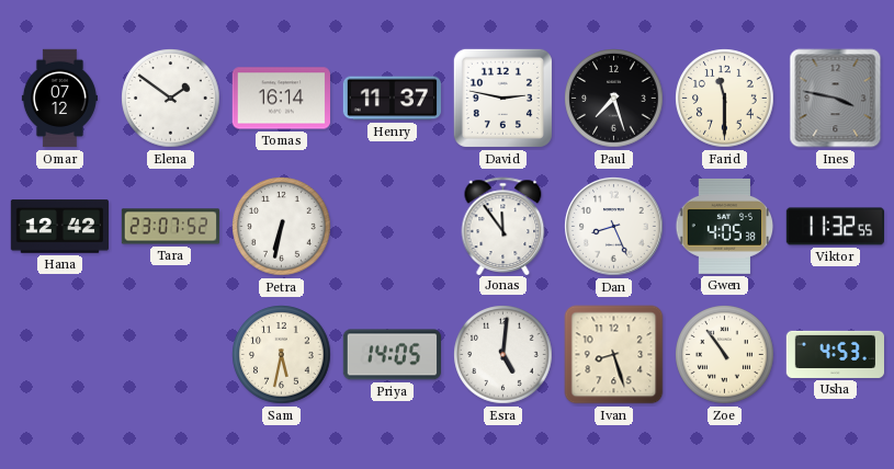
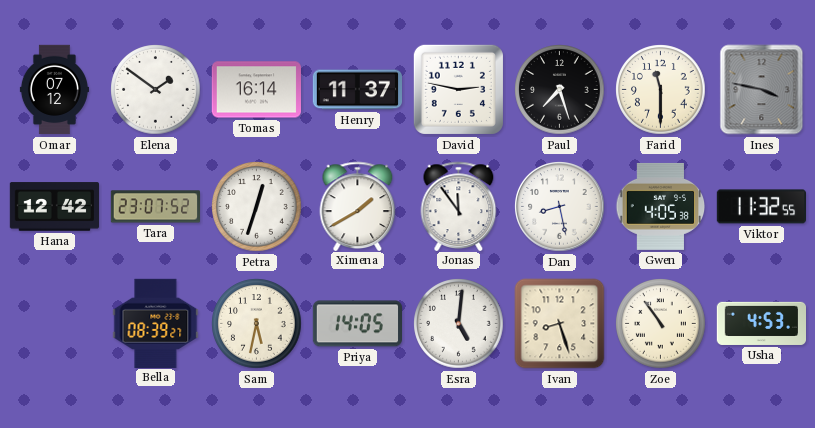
Petra: 6:32 -> 12:33
Ximena: none -> 1:40
Dan: 8:26 -> 8:28
Bella: none -> 08:39
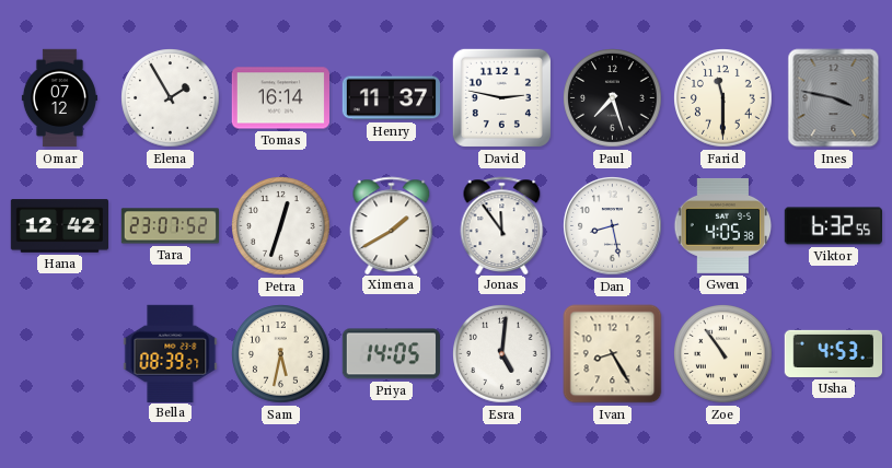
Elena: 1:51 -> 1:55
Viktor: 11:32 -> 6:32
Ivan: 8:27 -> 8:25
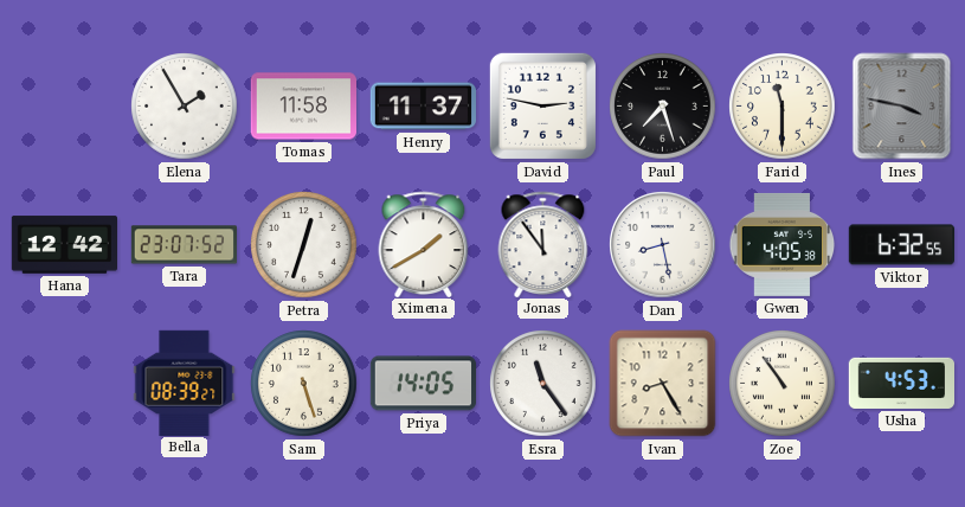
Omar: 07:12 -> none
Tomas: 16:14 -> 11:58
Sam: 5:32 -> 5:27
Esra: 5:01 -> 11:24
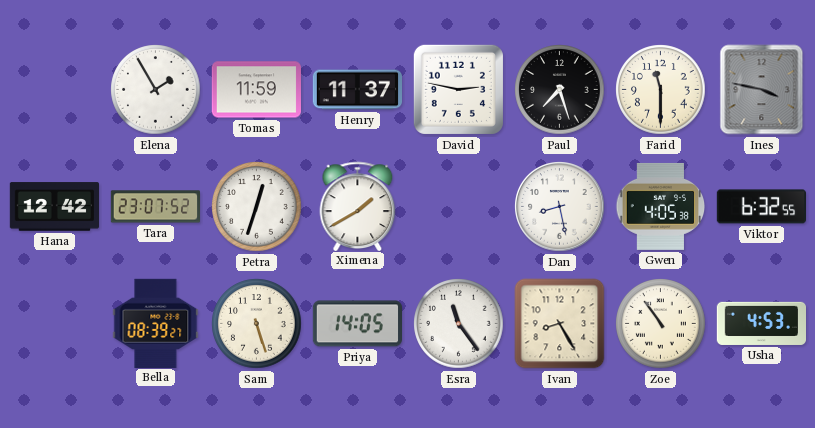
Tomas: 11:58 -> 11:59
Jonas: 11:54 -> none
